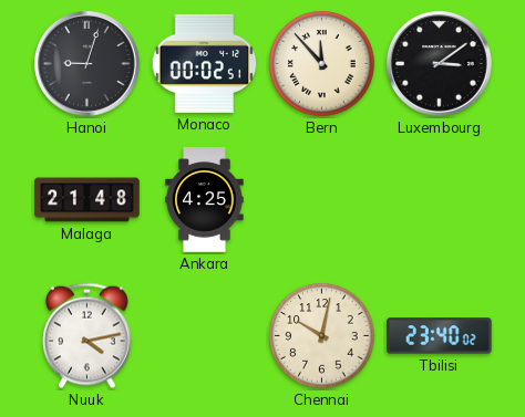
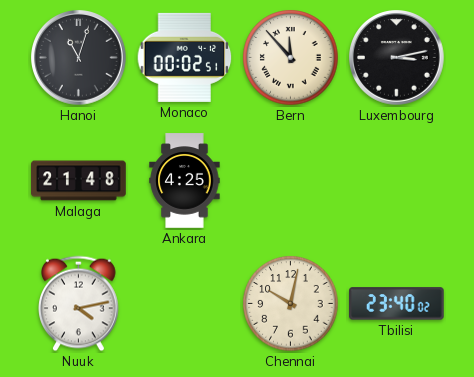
Hanoi: 9:03 -> 11:03
Luxembourg: 3:09 -> 3:13
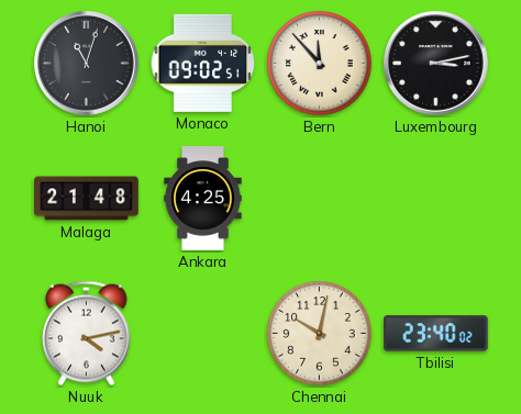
Monaco: 00:02 -> 09:02
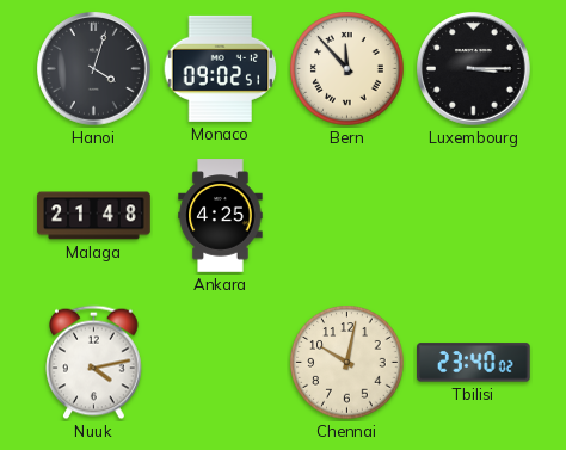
Hanoi: 11:03 -> 4:03
Luxembourg: 3:13 -> 3:15
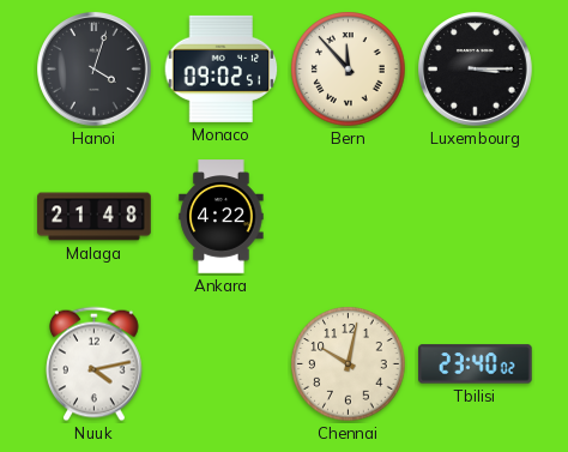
Ankara: 4:25 -> 4:22
